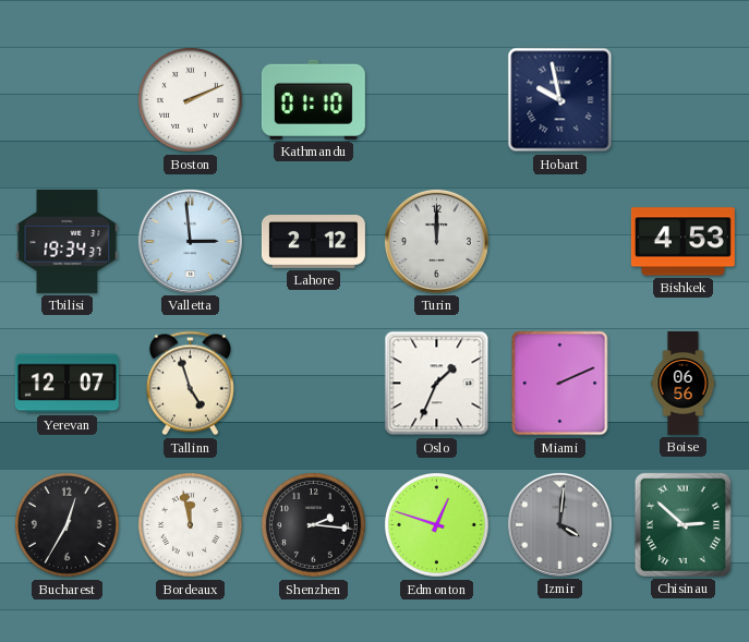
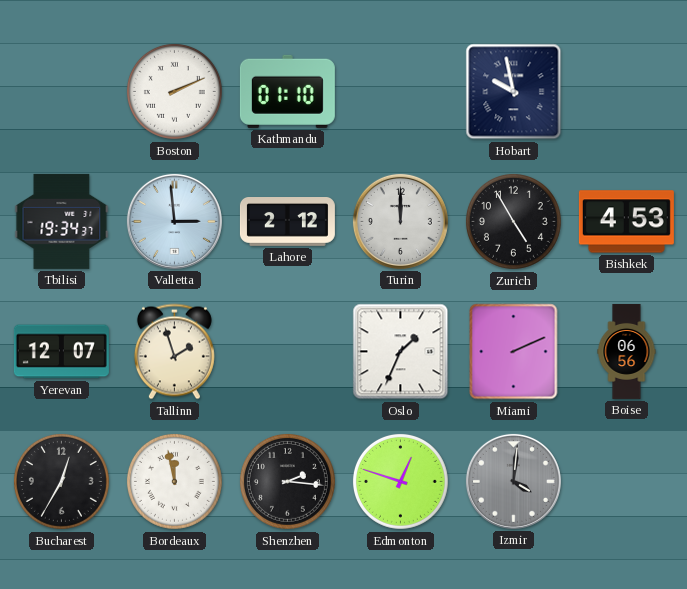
Zurich: none -> 4:55
Tallinn: 4:57 -> 1:57
Chisinau: 2:52 -> none
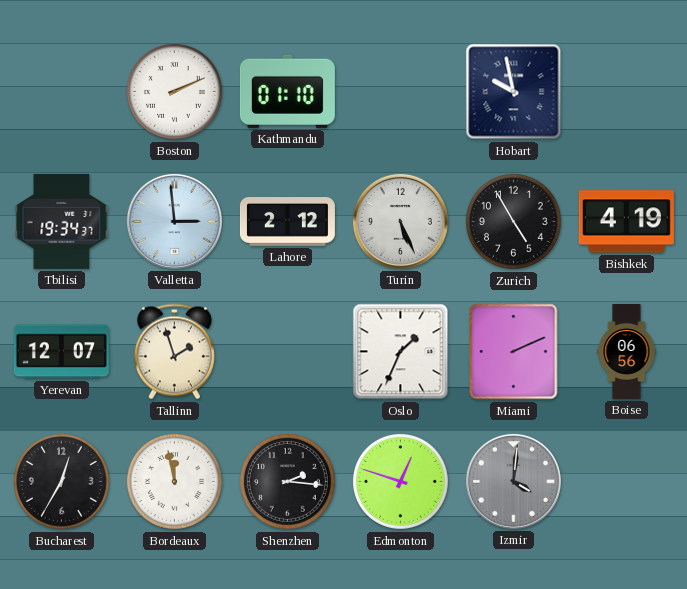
Turin: 12:00 -> 5:26
Bishkek: 4:53 -> 4:19
